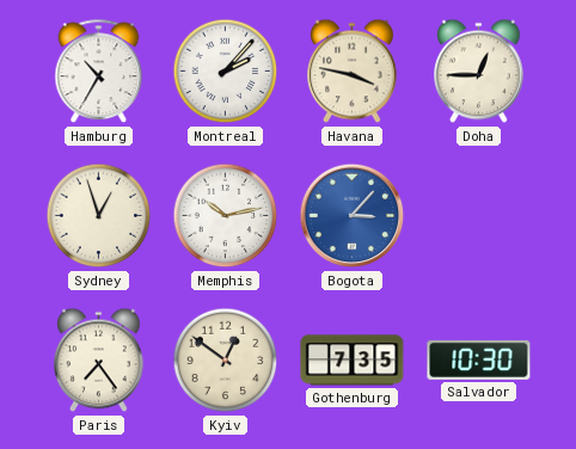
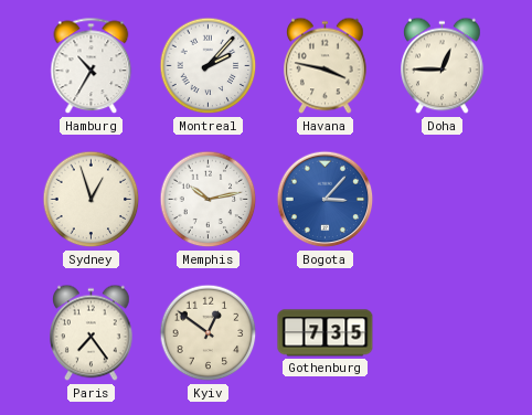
Salvador: 10:30 -> none
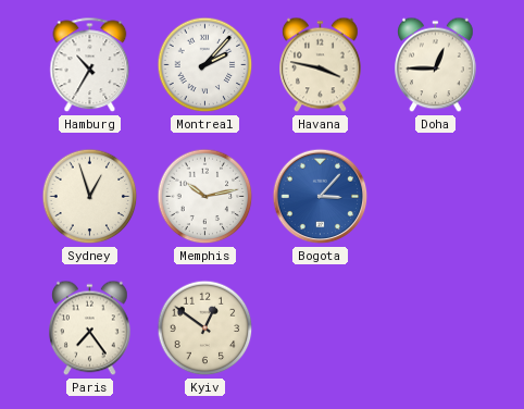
Gothenburg: 7:35 -> none
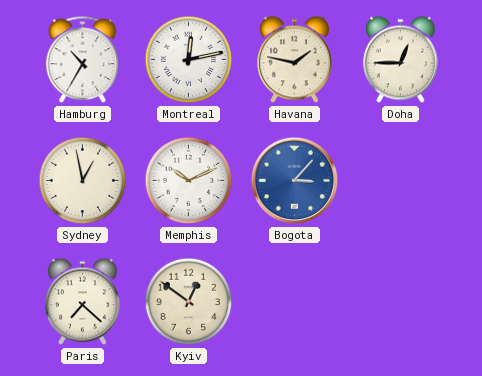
Montreal: 2:07 -> 12:13
Havana: 3:47 -> 1:47
Sydney: 12:57 -> 12:58
Memphis: 10:13 -> 10:11
Paris: 7:24 -> 7:22
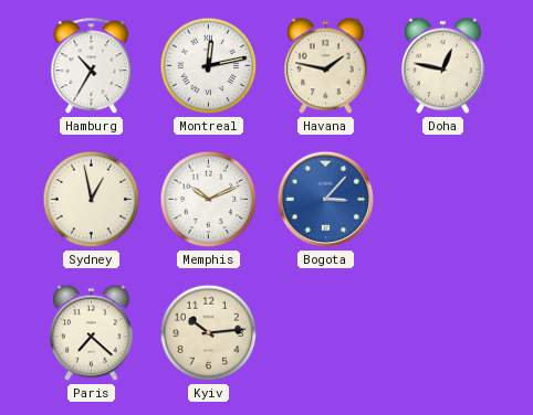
Doha: 12:45 -> 12:47
Kyiv: 12:51 -> 10:14
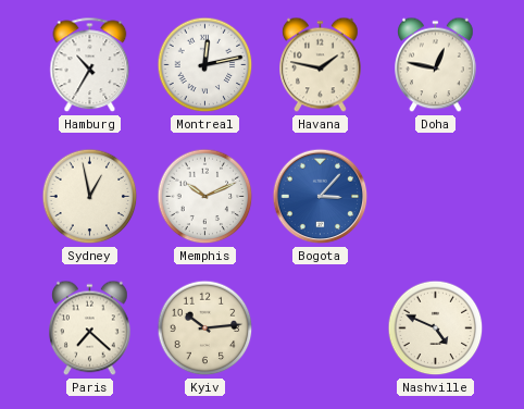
Nashville: none -> 4:49
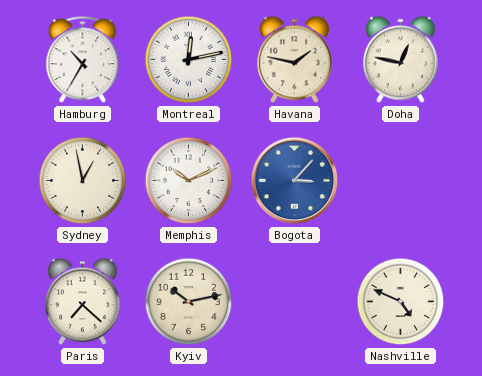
Kyiv: 10:14 -> 10:13
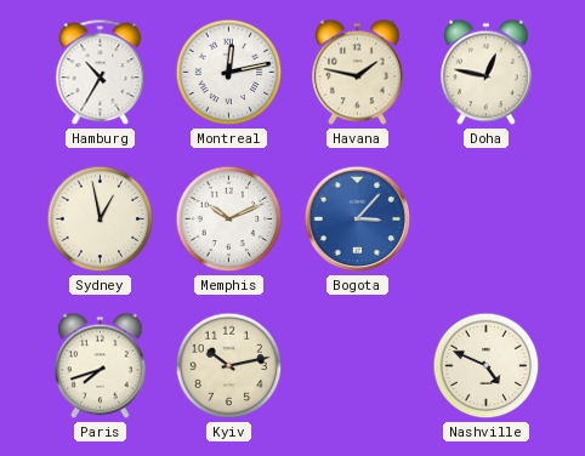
Paris: 7:22 -> 7:42
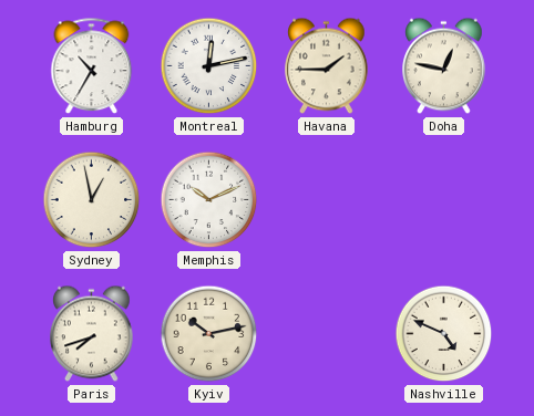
Havana: 1:47 -> 1:45
Bogota: 3:07 -> none
